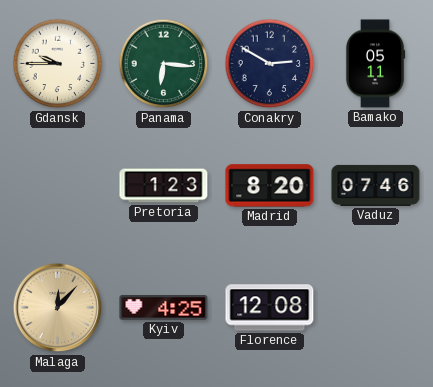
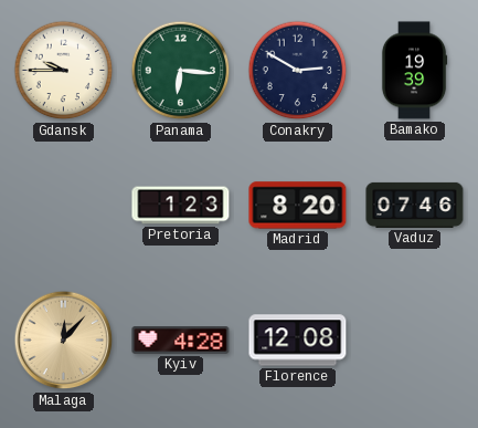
Bamako: 05:11 -> 19:39
Kyiv: 4:25 -> 4:28
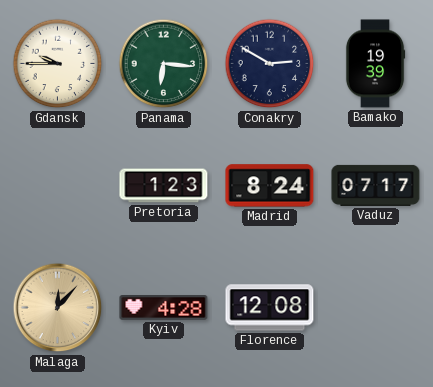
Madrid: 8:20 -> 8:24
Vaduz: 07:46 -> 07:17
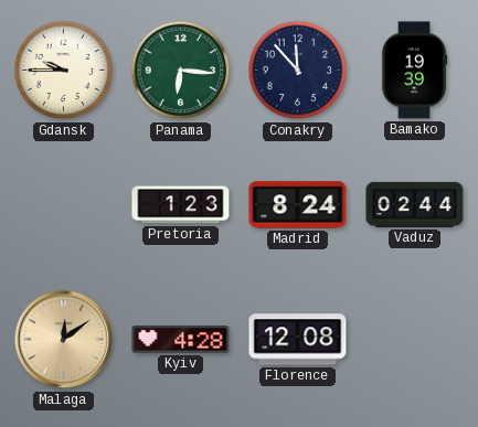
Conakry: 2:50 -> 11:53
Vaduz: 07:17 -> 02:44
Malaga: 12:07 -> 12:09
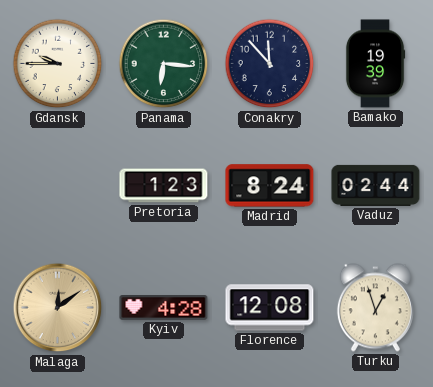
Turku: none -> 12:57
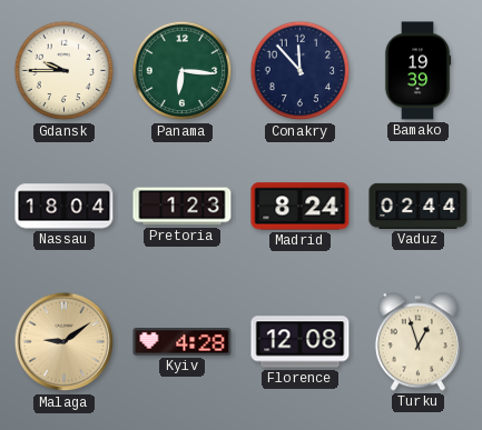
Nassau: none -> 18:04
Malaga: 12:09 -> 9:09
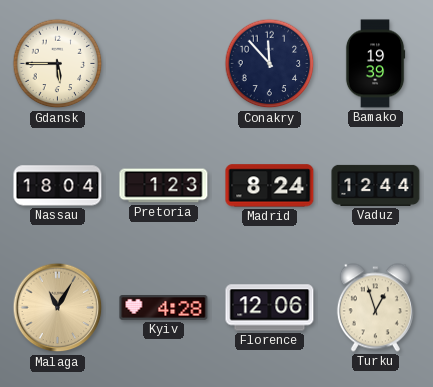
Gdansk: 9:45 -> 5:45
Panama: 6:16 -> none
Vaduz: 02:44 -> 12:44
Malaga: 9:09 -> 11:05
Florence: 12:08 -> 12:06
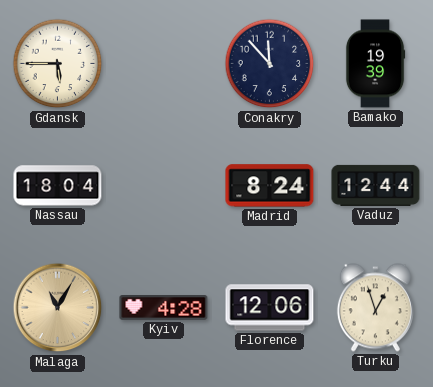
Pretoria: 1:23 -> none
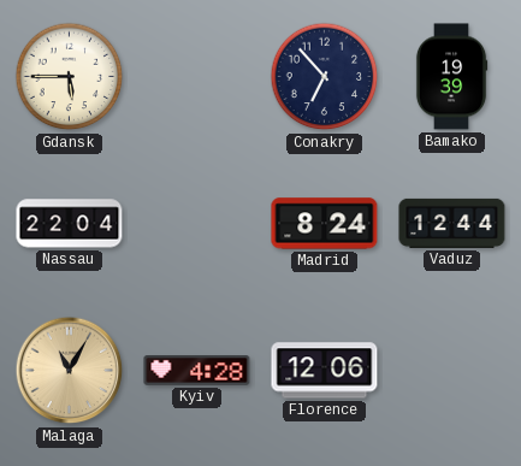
Conakry: 11:53 -> 6:53
Nassau: 18:04 -> 22:04
Turku: 12:57 -> none
